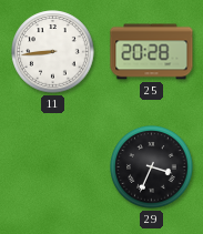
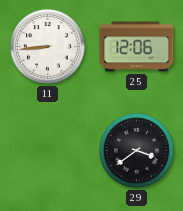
25: 20:28 -> 12:06
29: 3:34 -> 3:39
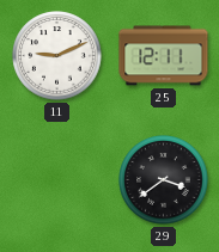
11: 8:44 -> 9:11
25: 12:06 -> 12:11
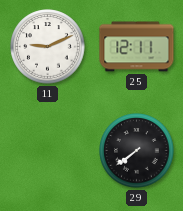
29: 3:39 -> 7:39
